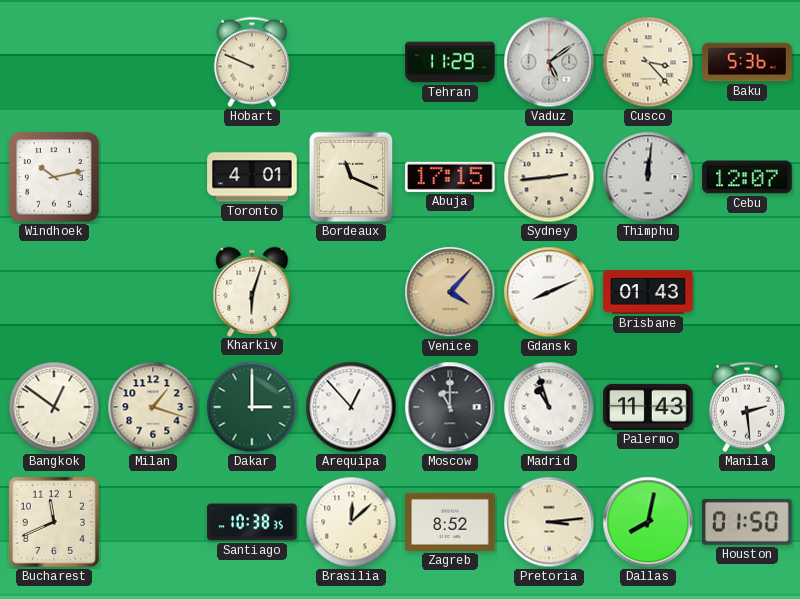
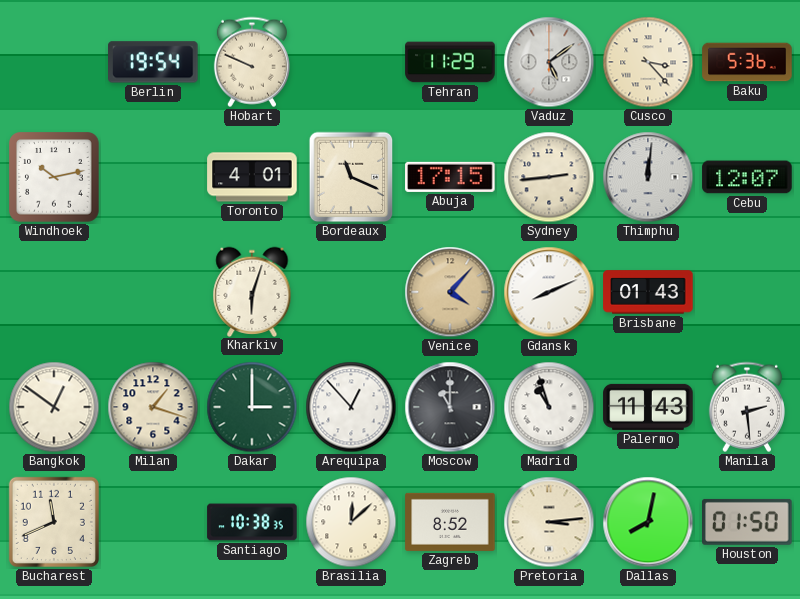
Berlin: none -> 19:54
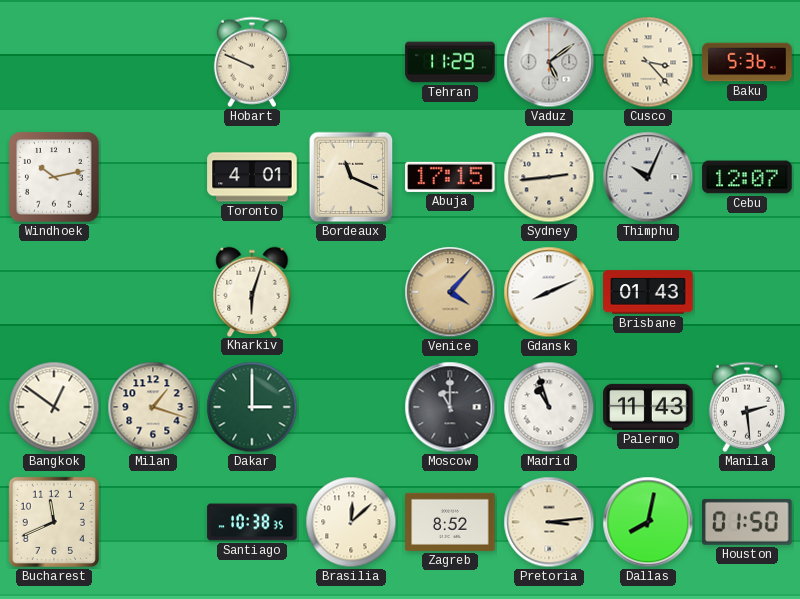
Berlin: 19:54 -> none
Thimphu: 12:01 -> 10:04
Arequipa: 12:53 -> none
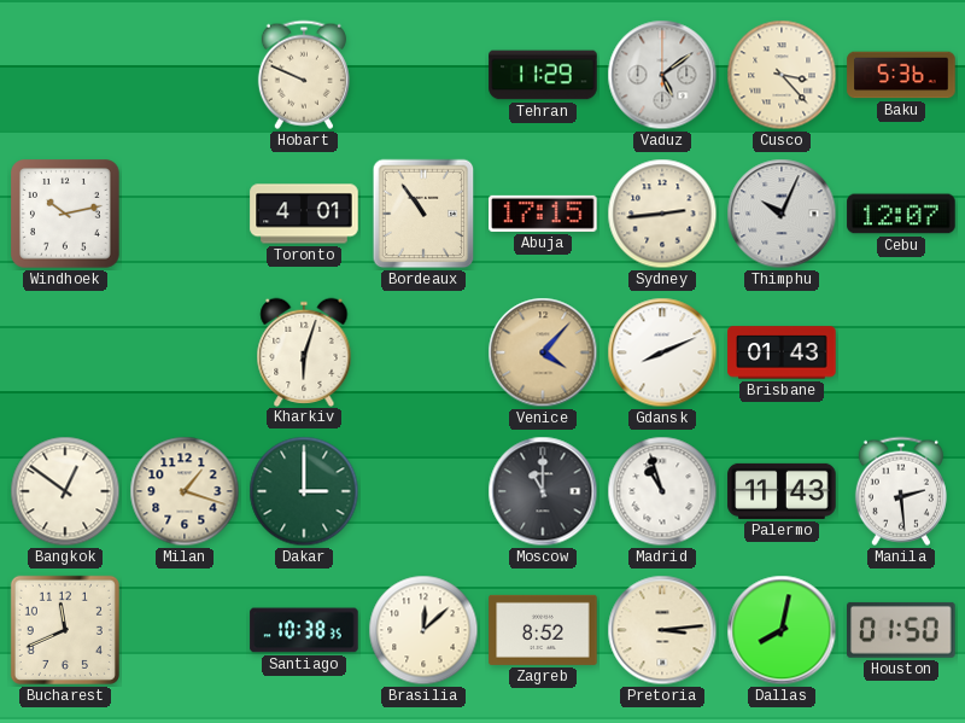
Bordeaux: 11:19 -> 10:54
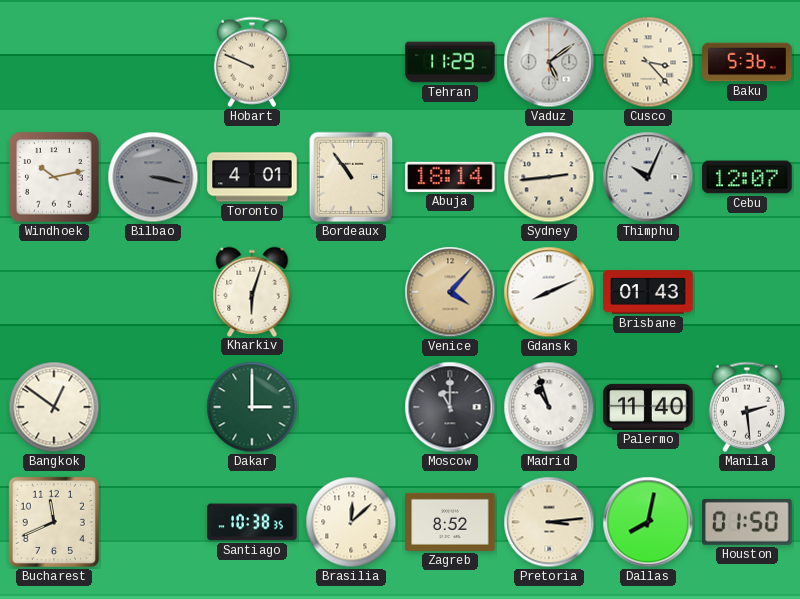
Bilbao: none -> 3:17
Abuja: 17:15 -> 18:14
Milan: 1:18 -> none
Palermo: 11:43 -> 11:40
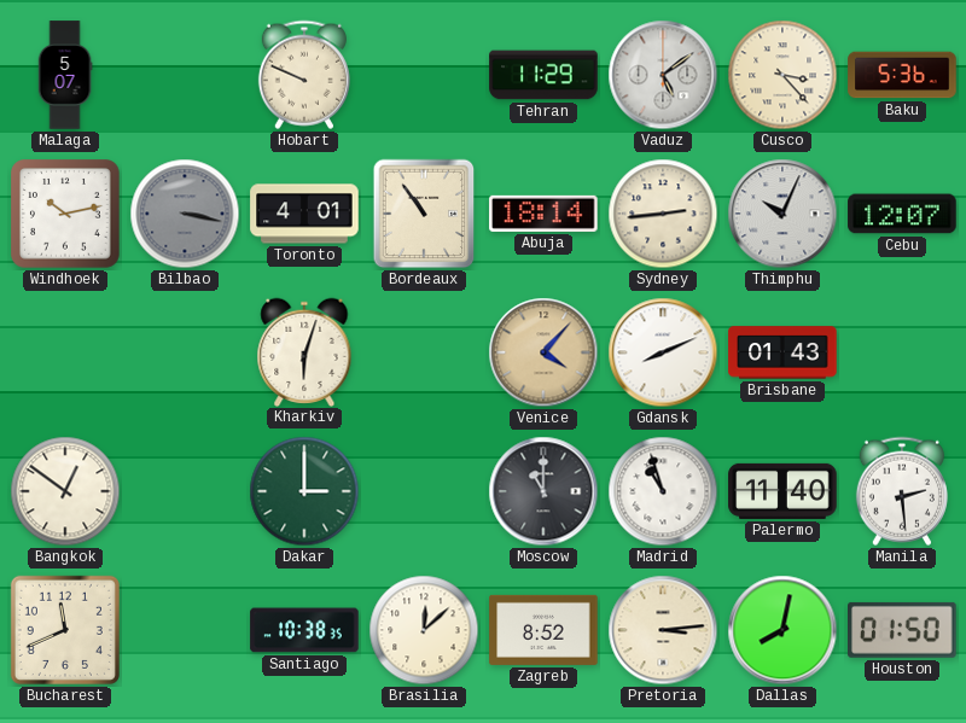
Malaga: none -> 5:07
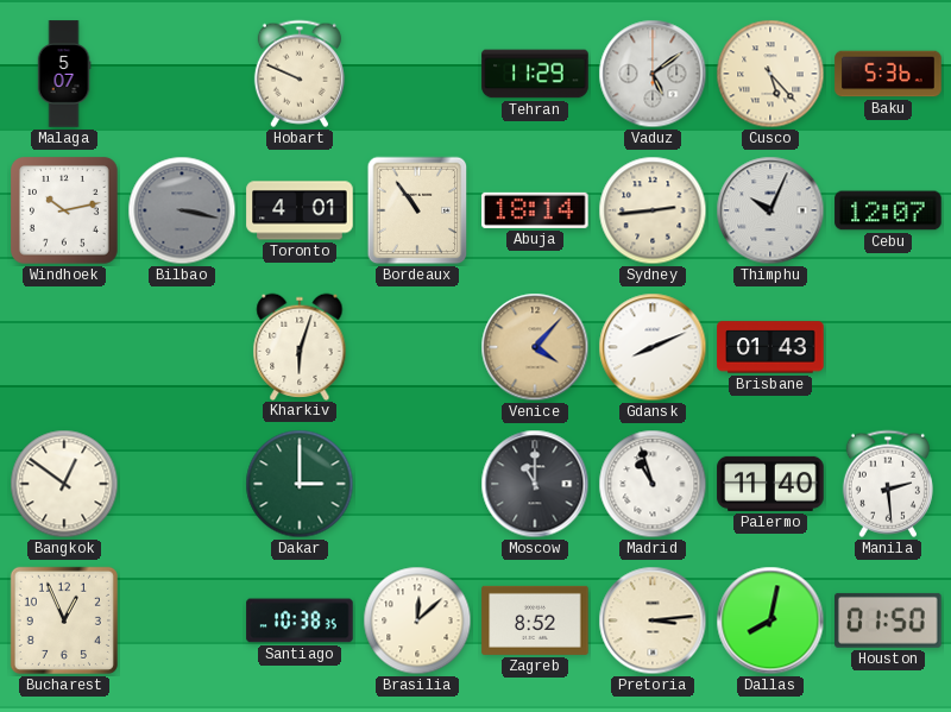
Cusco: 3:23 -> 5:23
Bucharest: 11:41 -> 12:56
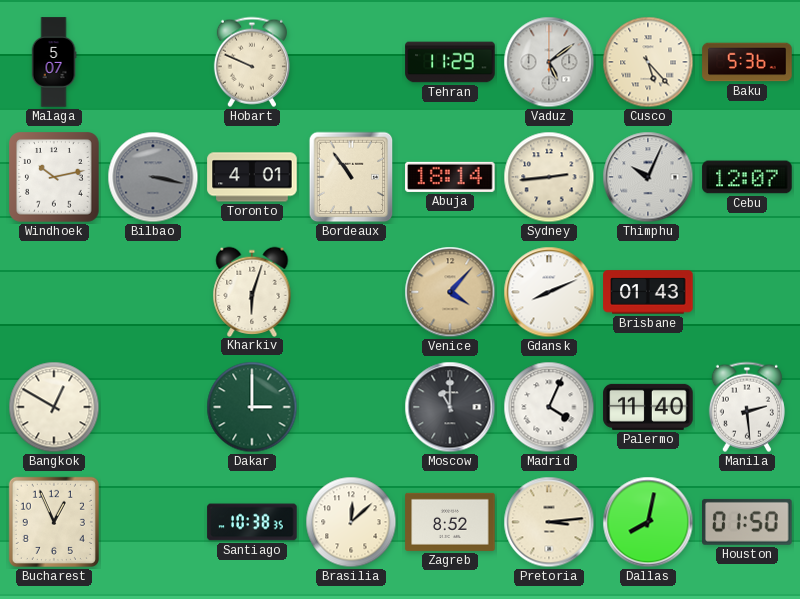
Bangkok: 12:51 -> 12:50
Madrid: 10:57 -> 4:04
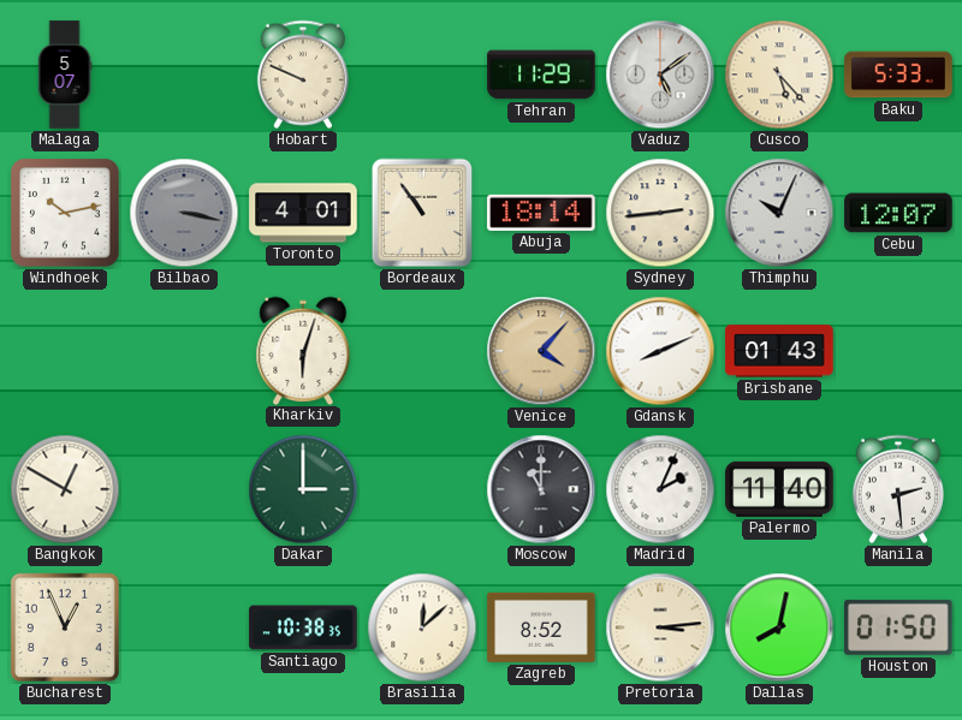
Baku: 5:36 -> 5:33
Madrid: 4:04 -> 2:04
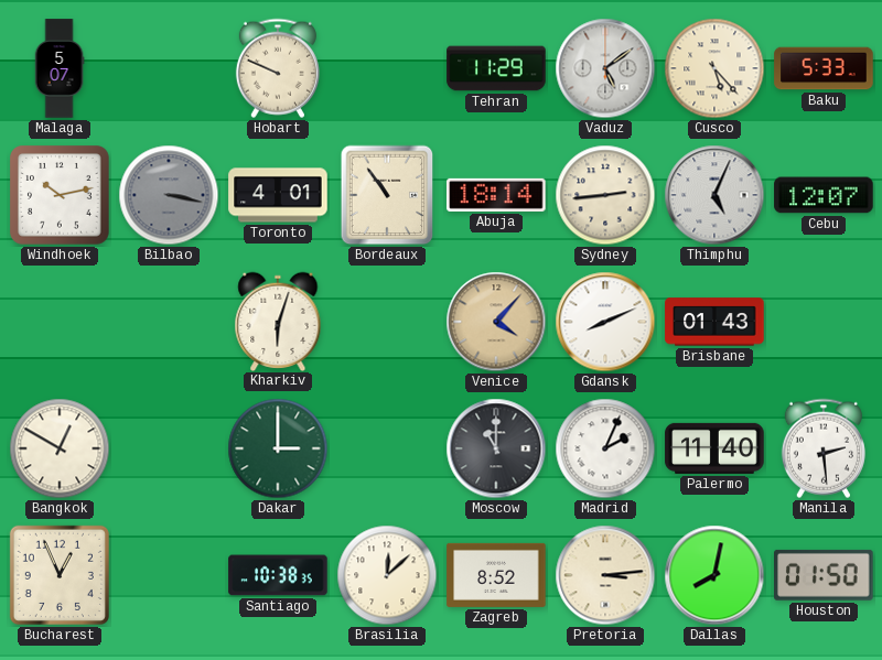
Thimphu: 10:04 -> 5:04
